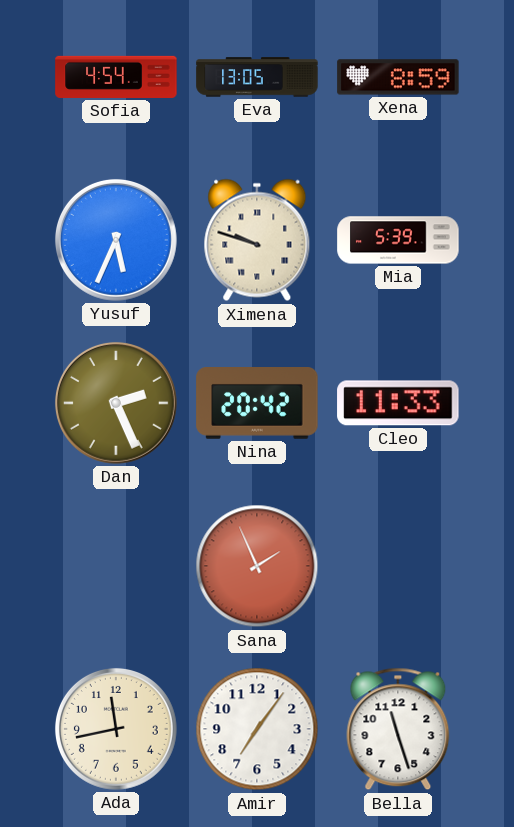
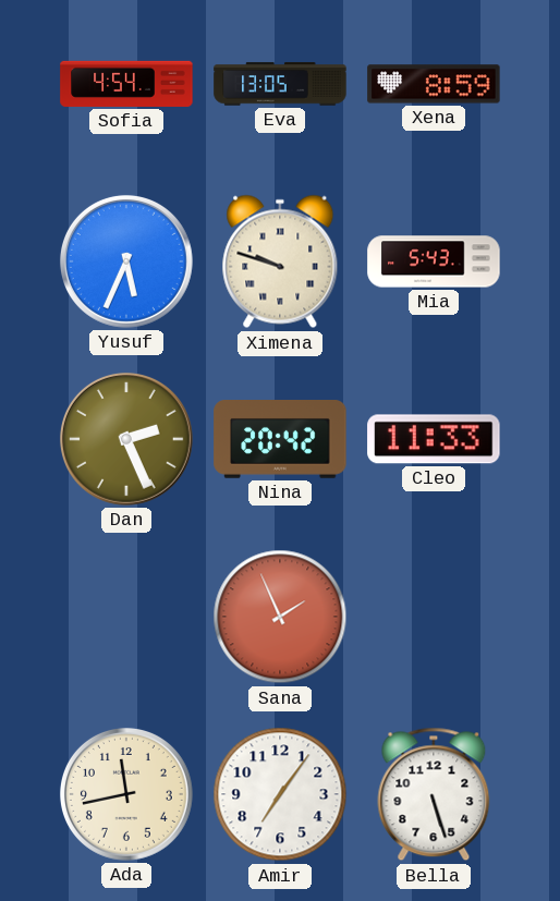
Mia: 5:39 -> 5:43
Bella: 11:27 -> 5:27
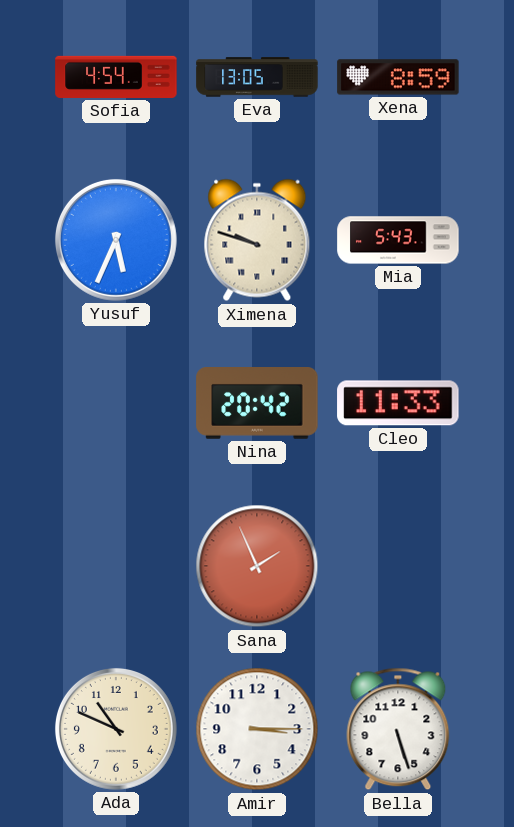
Dan: 2:26 -> none
Ada: 11:43 -> 10:49
Amir: 7:06 -> 3:15
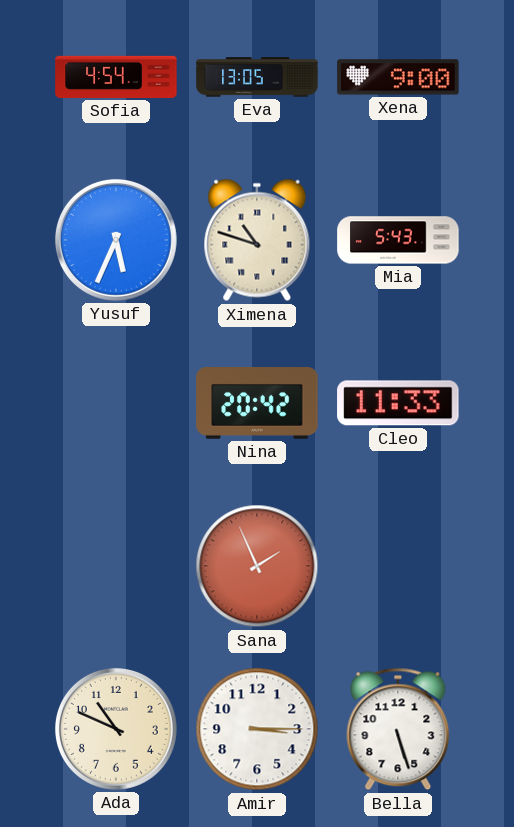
Xena: 8:59 -> 9:00
Ximena: 9:48 -> 10:48
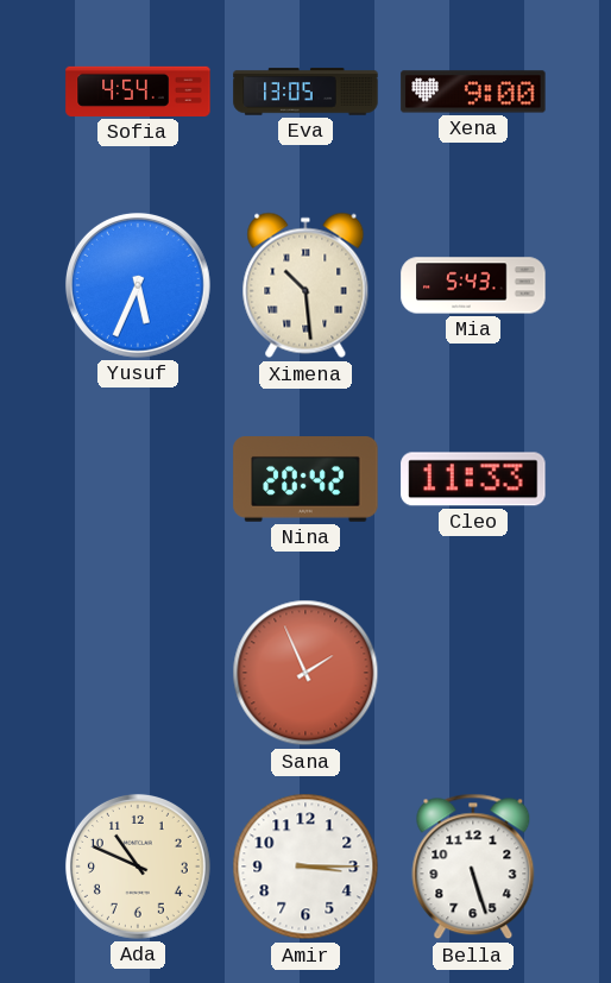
Ximena: 10:48 -> 10:29
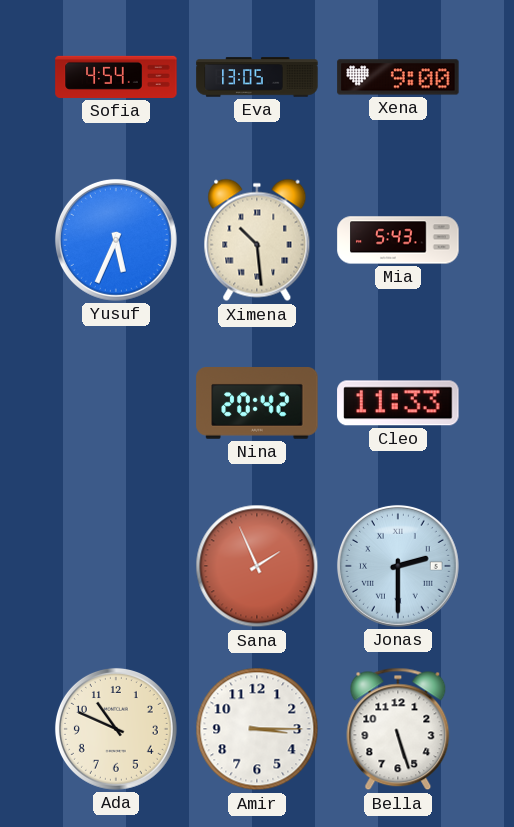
Jonas: none -> 2:30
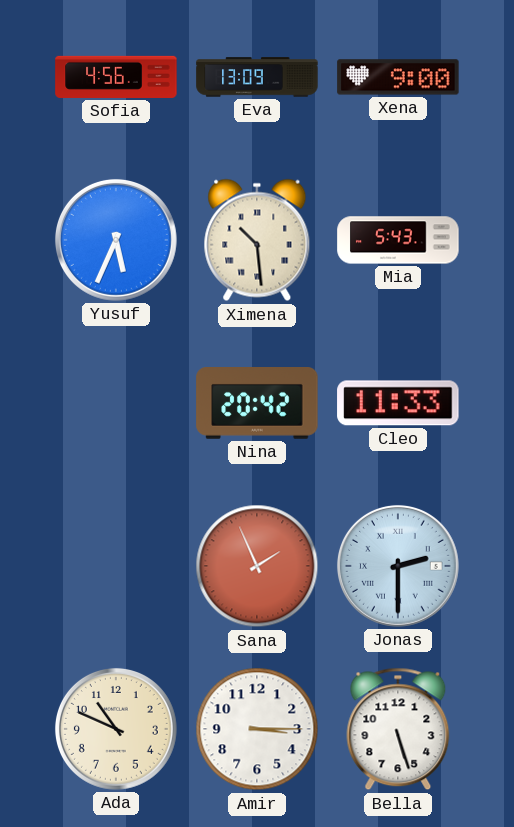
Sofia: 4:54 -> 4:56
Eva: 13:05 -> 13:09
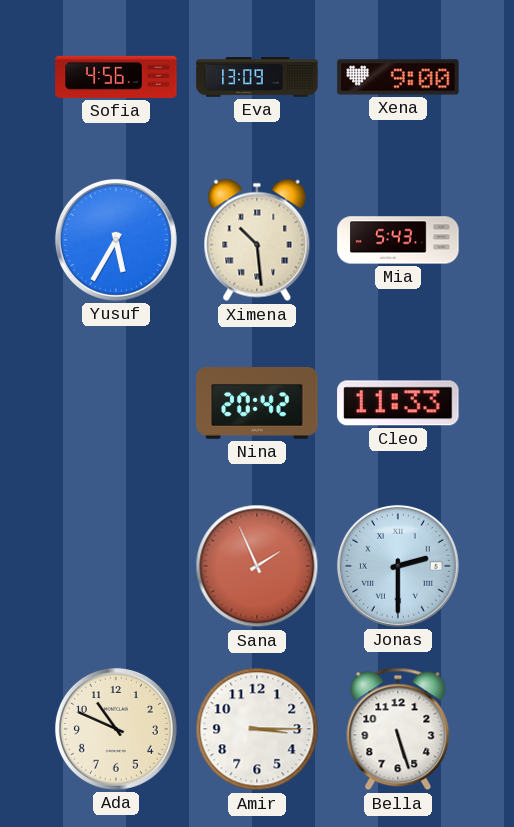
Yusuf: 5:34 -> 5:35
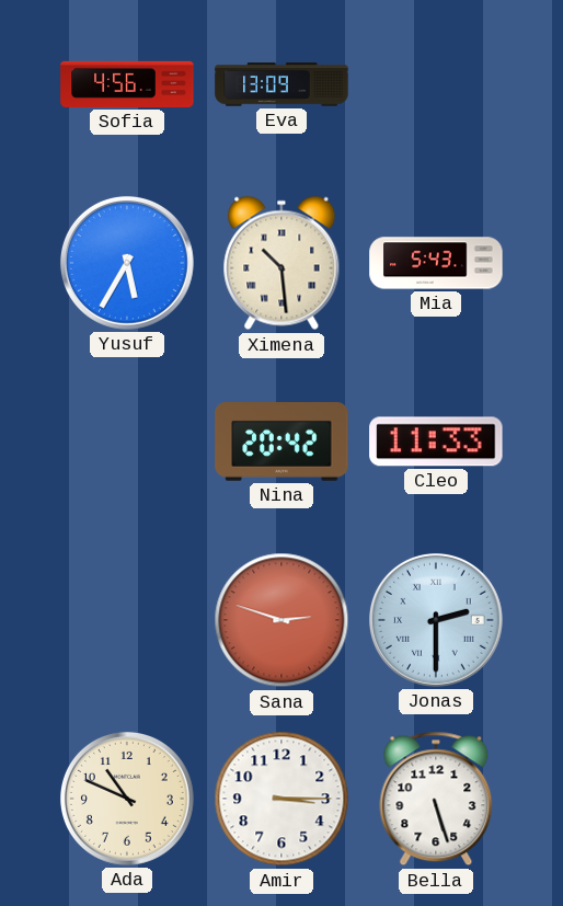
Xena: 9:00 -> none
Sana: 1:56 -> 2:48
